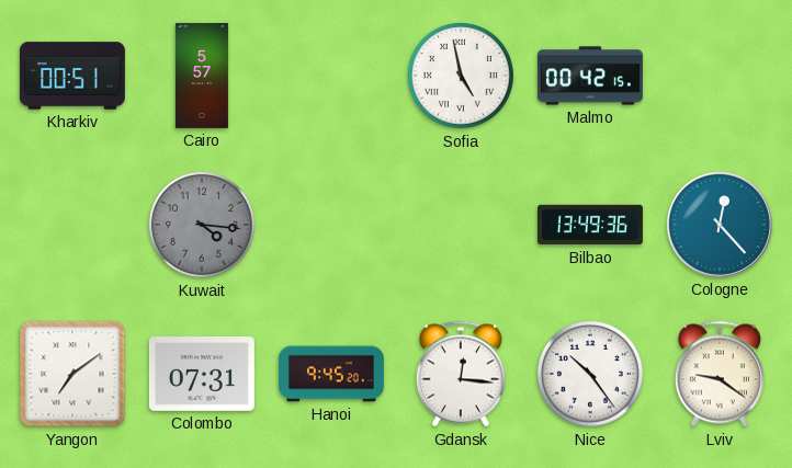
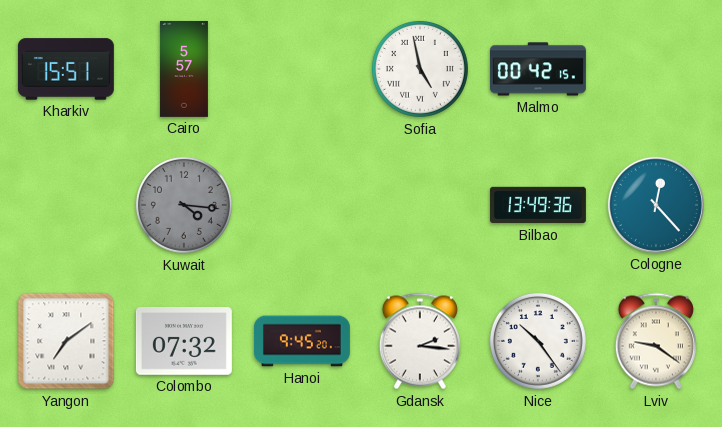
Kharkiv: 00:51 -> 15:51
Colombo: 07:31 -> 07:32
Gdansk: 12:16 -> 2:16
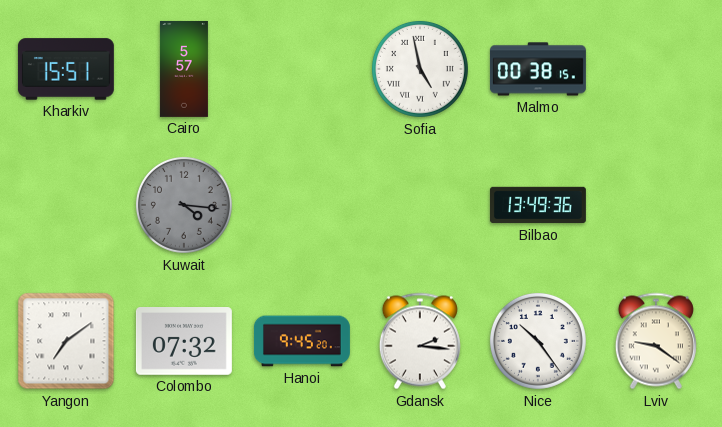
Malmo: 00:42 -> 00:38
Cologne: 12:23 -> none
